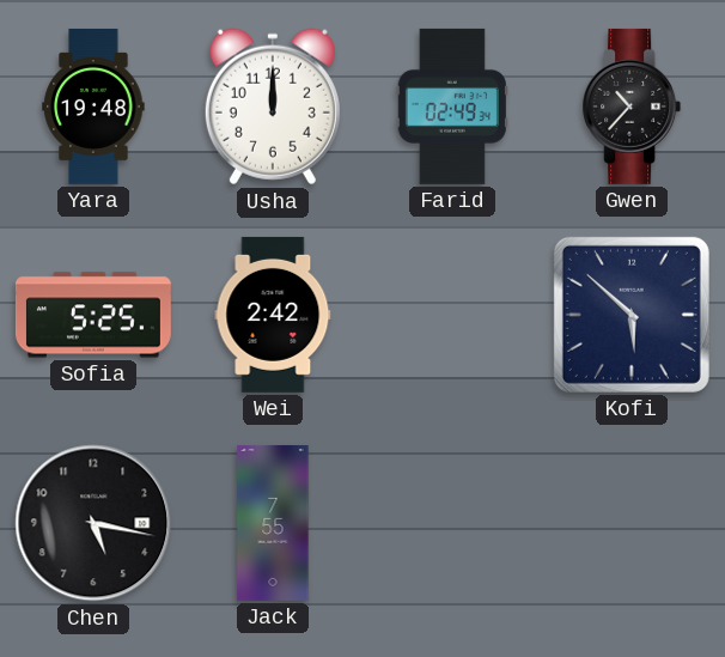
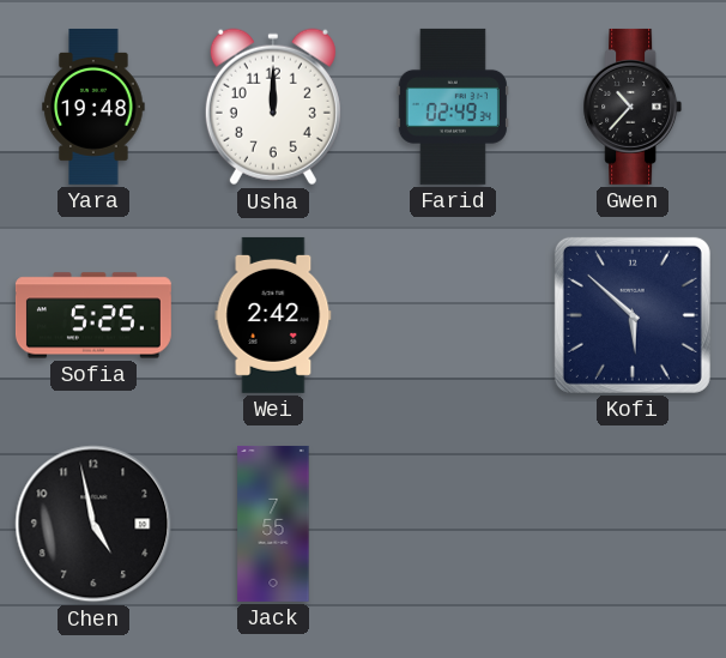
Chen: 5:17 -> 4:58
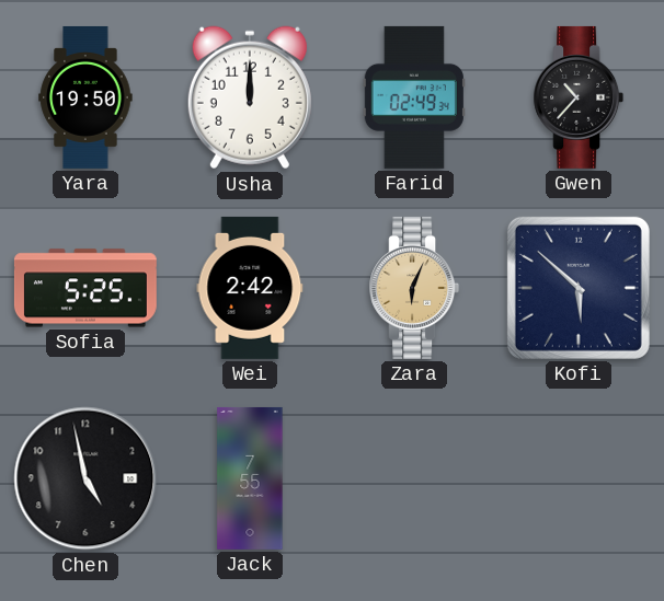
Yara: 19:48 -> 19:50
Zara: none -> 6:04
